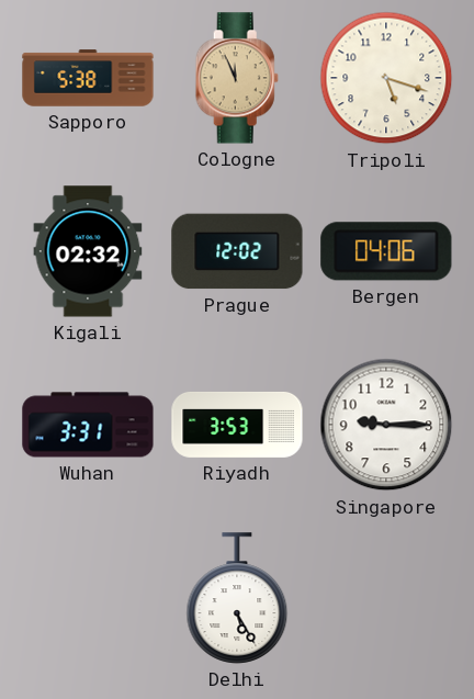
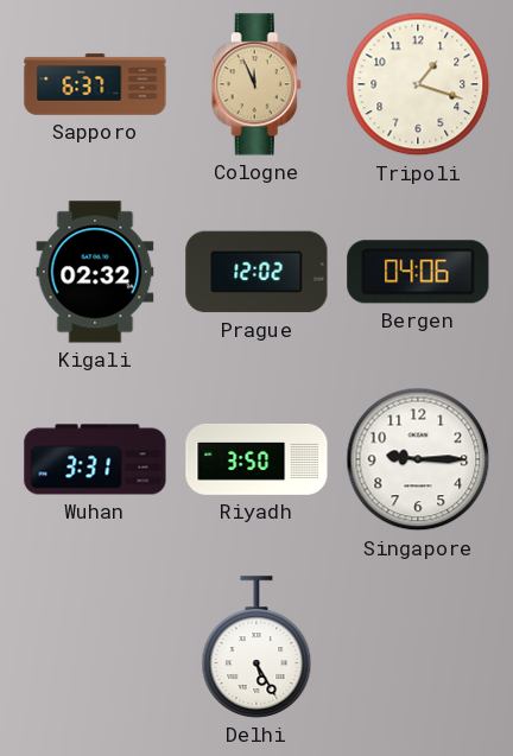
Sapporo: 5:38 -> 6:37
Tripoli: 5:18 -> 1:18
Riyadh: 3:53 -> 3:50
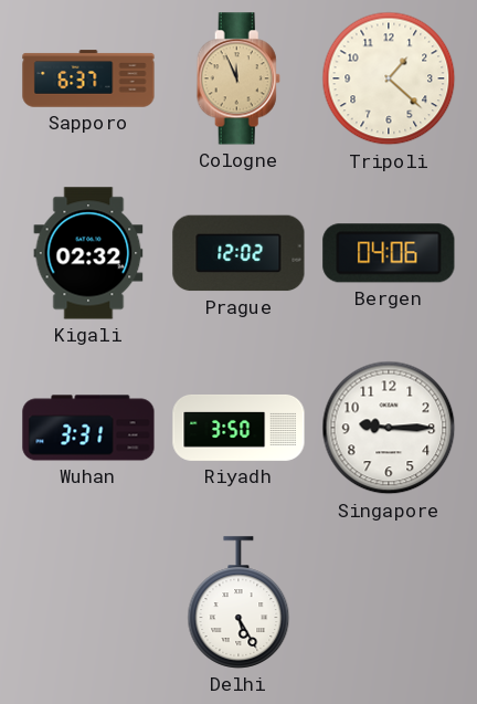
Tripoli: 1:18 -> 1:22
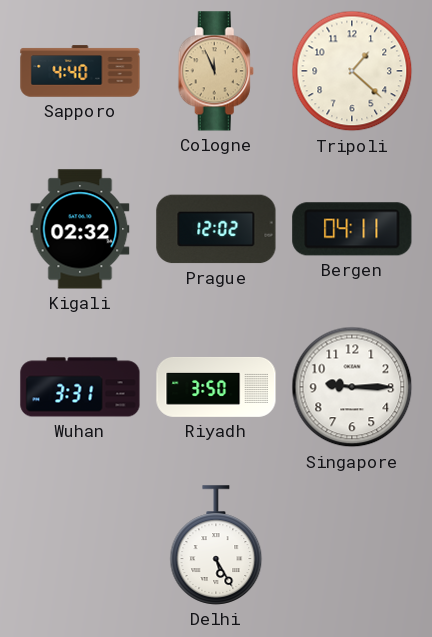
Sapporo: 6:37 -> 4:40
Bergen: 04:06 -> 04:11
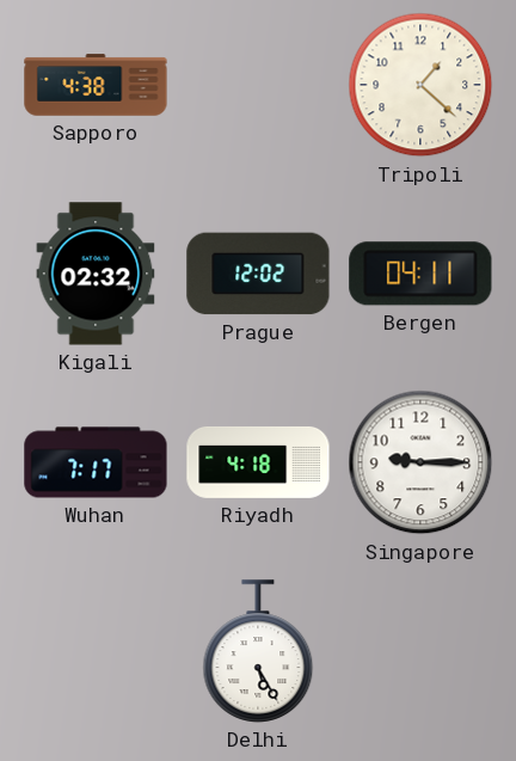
Sapporo: 4:40 -> 4:38
Cologne: 11:56 -> none
Wuhan: 3:31 -> 7:17
Riyadh: 3:50 -> 4:18
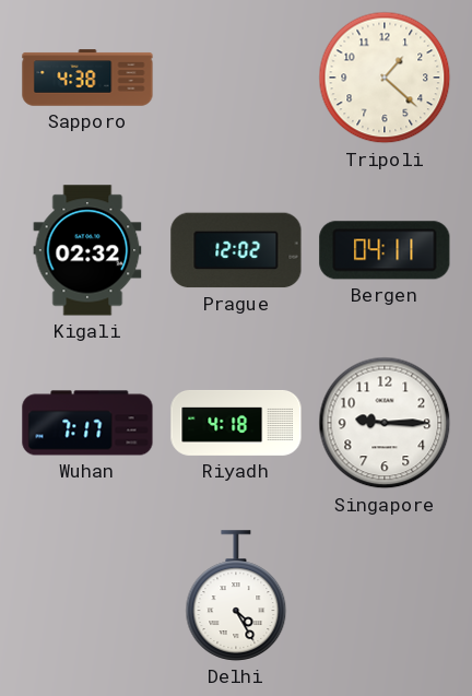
Delhi: 5:25 -> 4:25
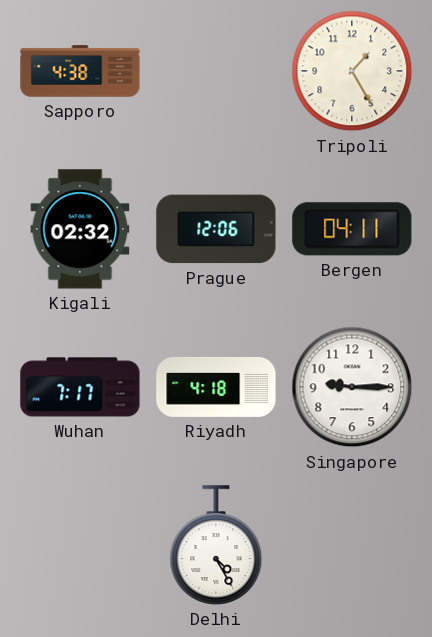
Tripoli: 1:22 -> 1:25
Prague: 12:02 -> 12:06
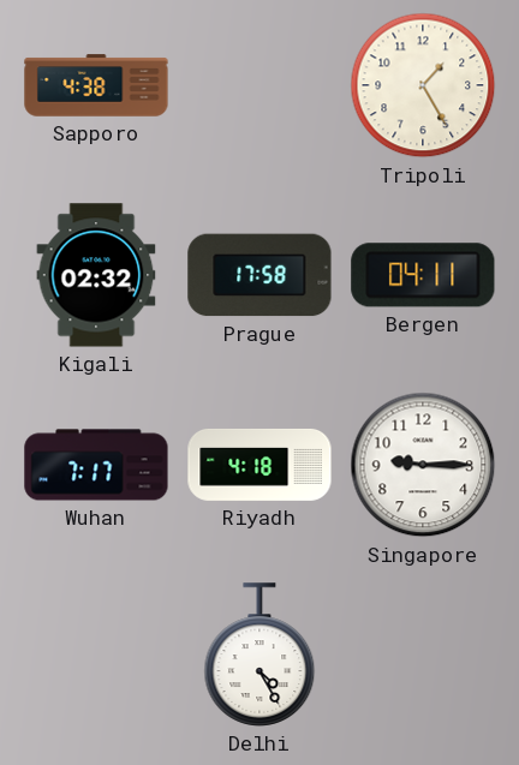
Prague: 12:06 -> 17:58
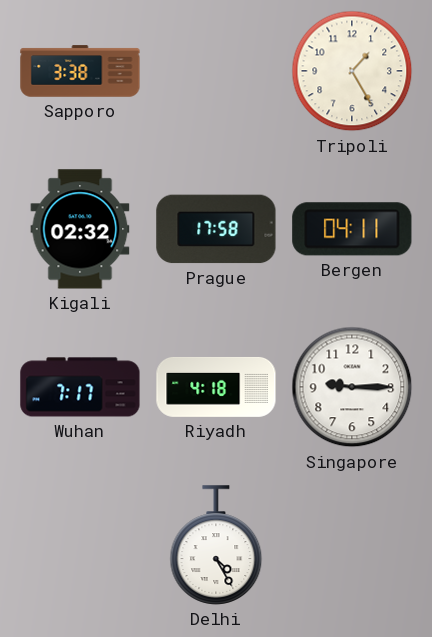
Sapporo: 4:38 -> 3:38
